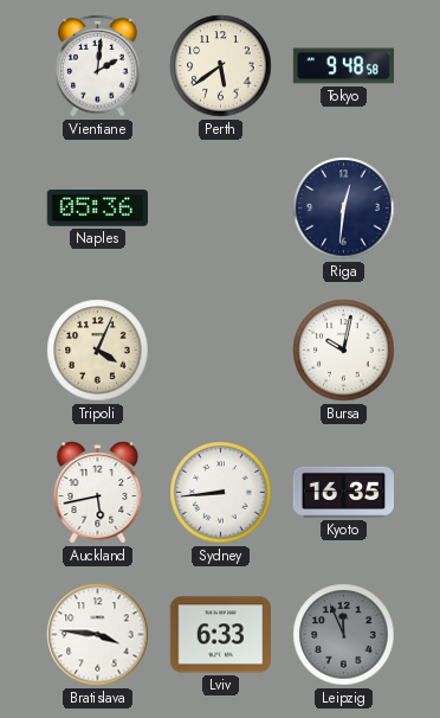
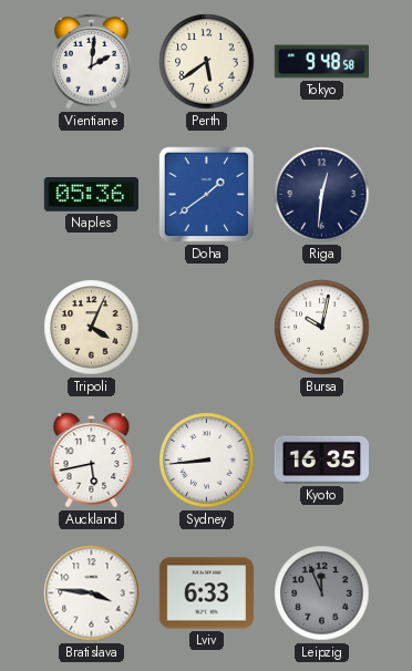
Doha: none -> 1:39
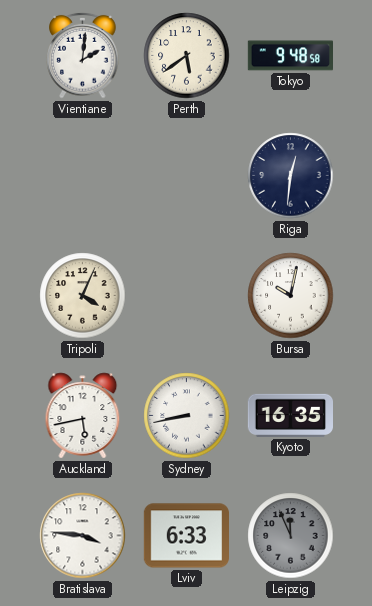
Naples: 05:36 -> none
Doha: 1:39 -> none
Sydney: 8:44 -> 8:43
